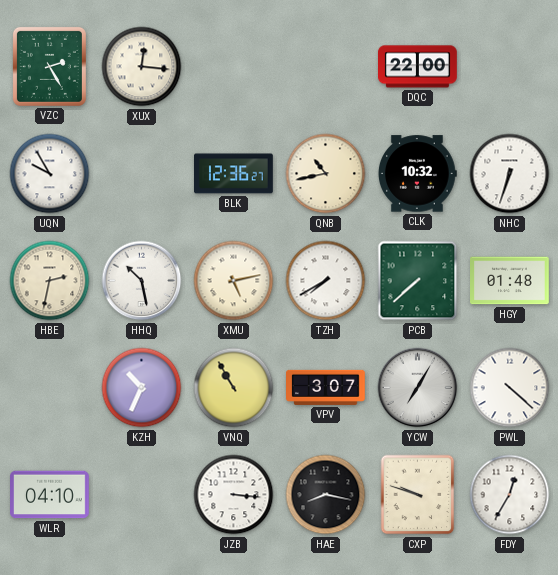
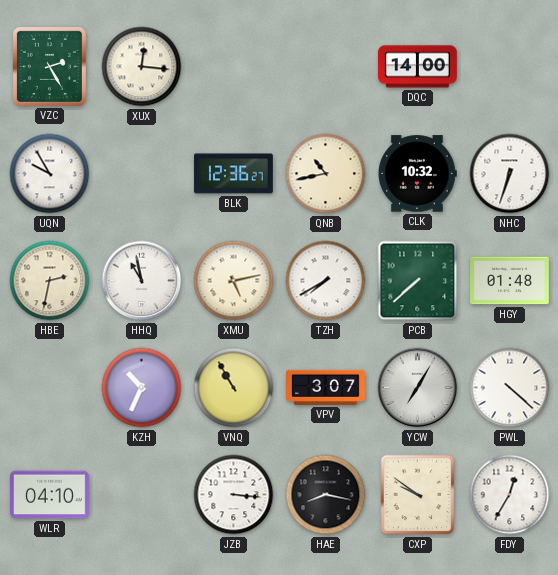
DQC: 22:00 -> 14:00
HHQ: 10:28 -> 10:58
CXP: 9:48 -> 9:51
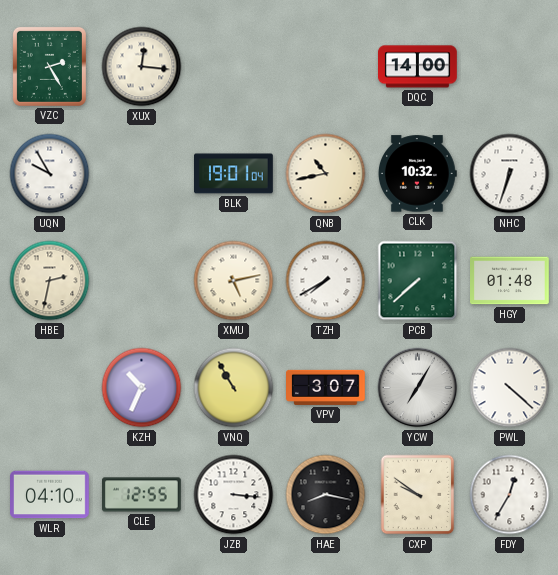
BLK: 12:36 -> 19:01
HHQ: 10:58 -> none
CLE: none -> 12:55
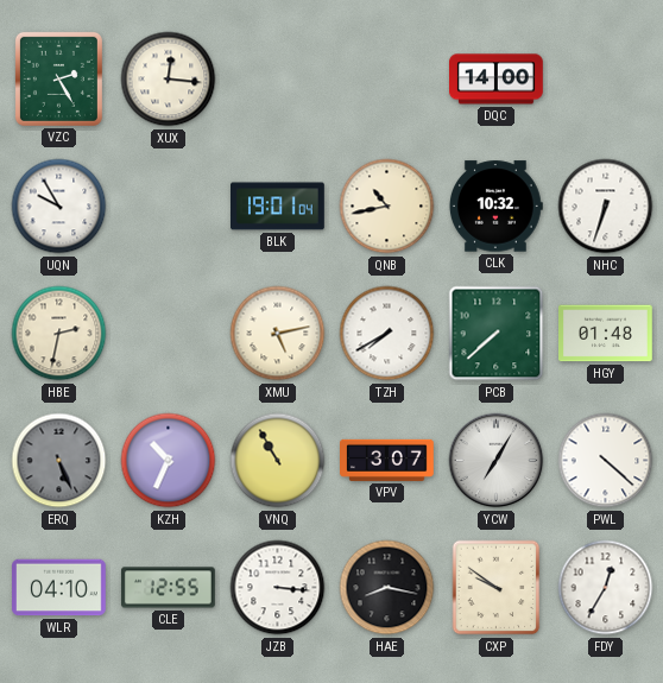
ERQ: none -> 5:26
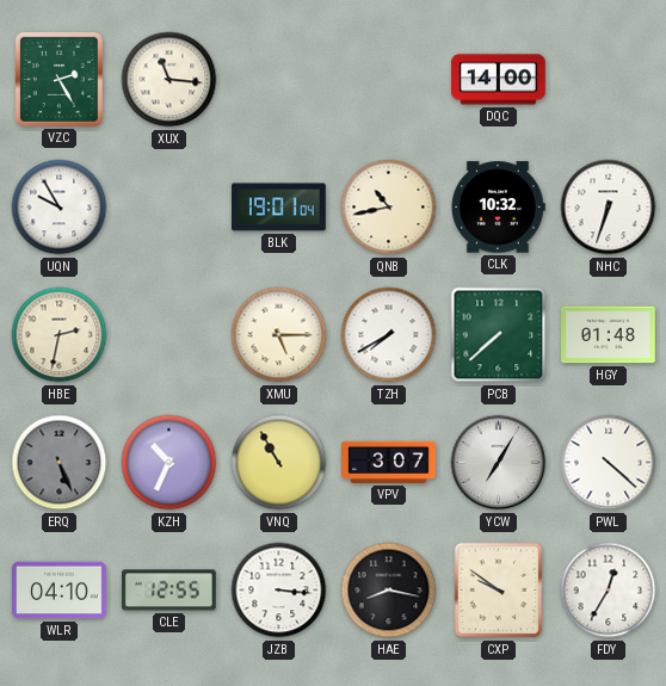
XUX: 12:16 -> 11:16
XMU: 5:13 -> 5:15
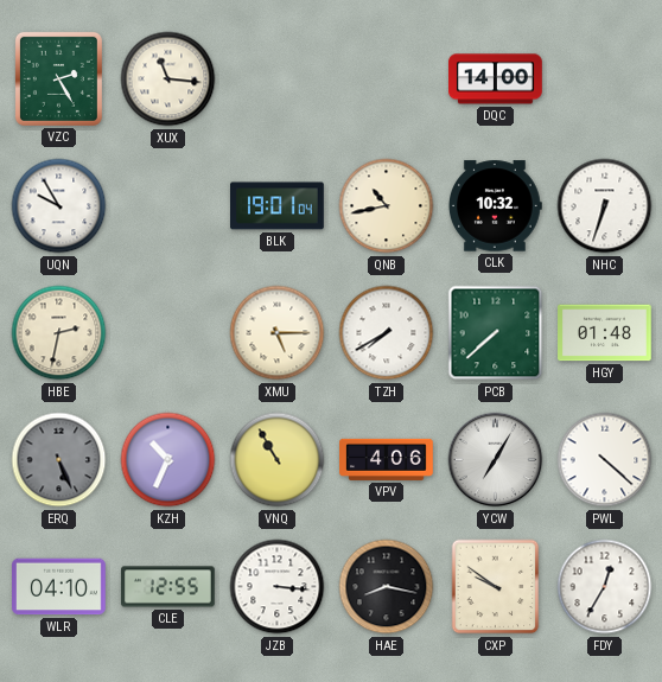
VPV: 3:07 -> 4:06
